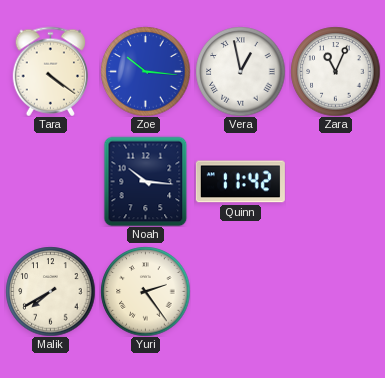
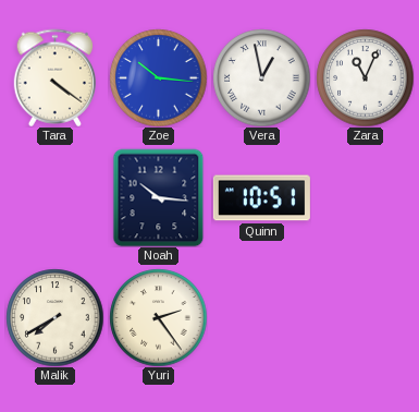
Quinn: 11:42 -> 10:51
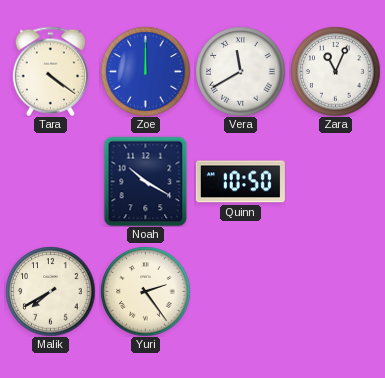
Zoe: 10:16 -> 12:00
Vera: 12:58 -> 11:40
Noah: 10:16 -> 10:20
Quinn: 10:51 -> 10:50
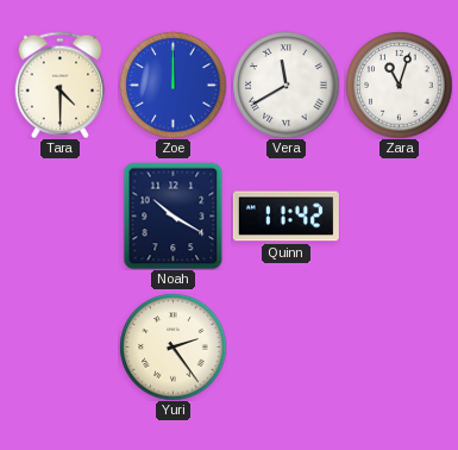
Tara: 4:21 -> 4:30
Zara: 11:04 -> 11:03
Quinn: 10:50 -> 11:42
Malik: 7:40 -> none
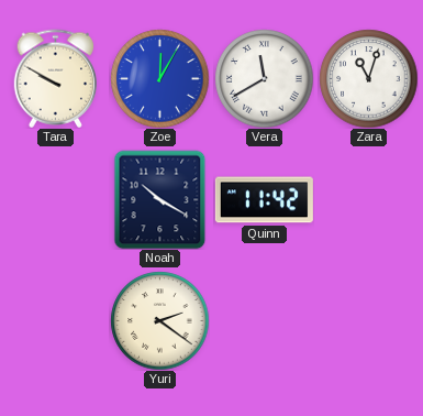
Tara: 4:30 -> 9:50
Zoe: 12:00 -> 12:05
Yuri: 2:24 -> 2:21
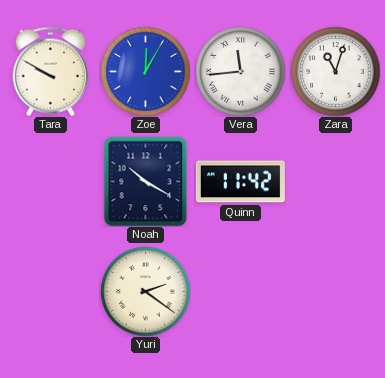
Vera: 11:40 -> 11:44
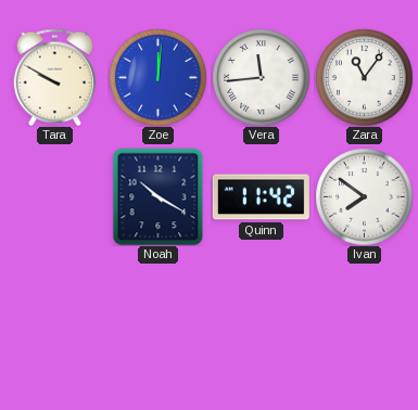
Zoe: 12:05 -> 12:01
Zara: 11:03 -> 11:06
Ivan: none -> 7:51
Yuri: 2:21 -> none
